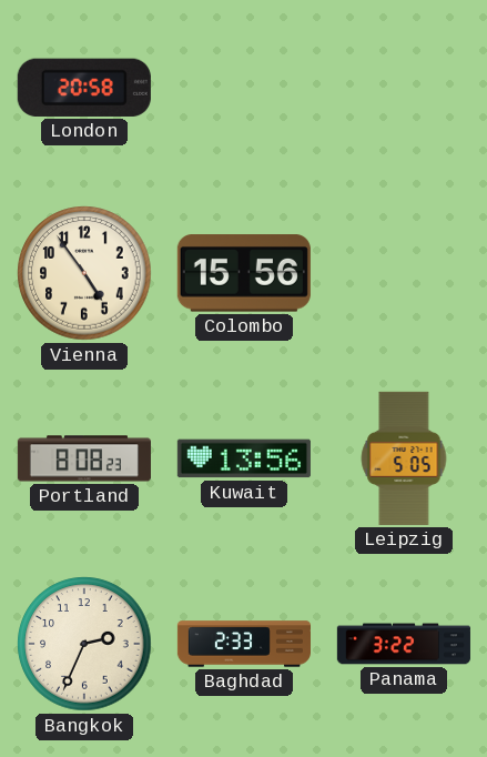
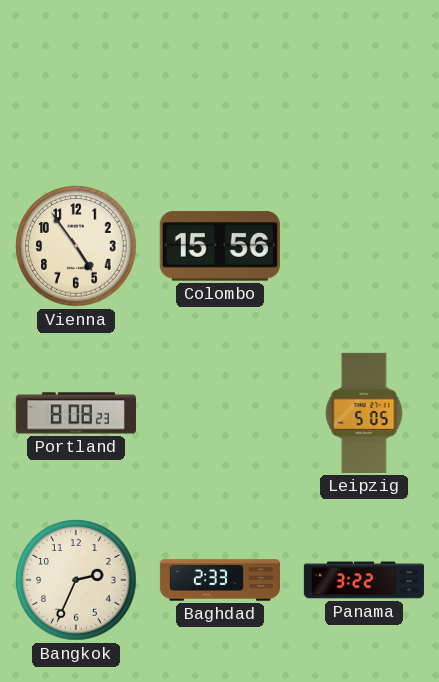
London: 20:58 -> none
Kuwait: 13:56 -> none
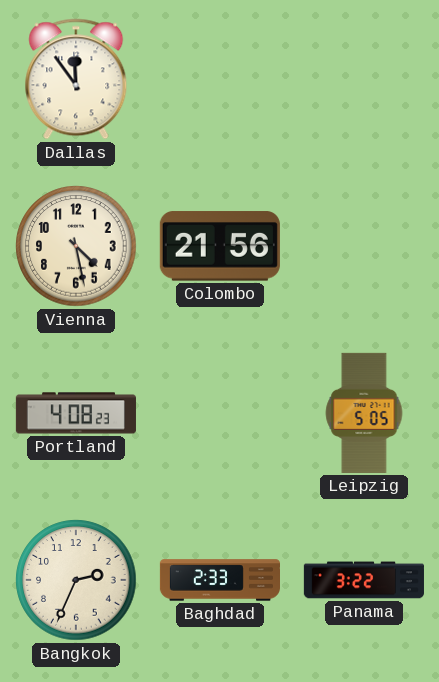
Dallas: none -> 11:54
Vienna: 4:54 -> 4:28
Colombo: 15:56 -> 21:56
Portland: 8:08 -> 4:08
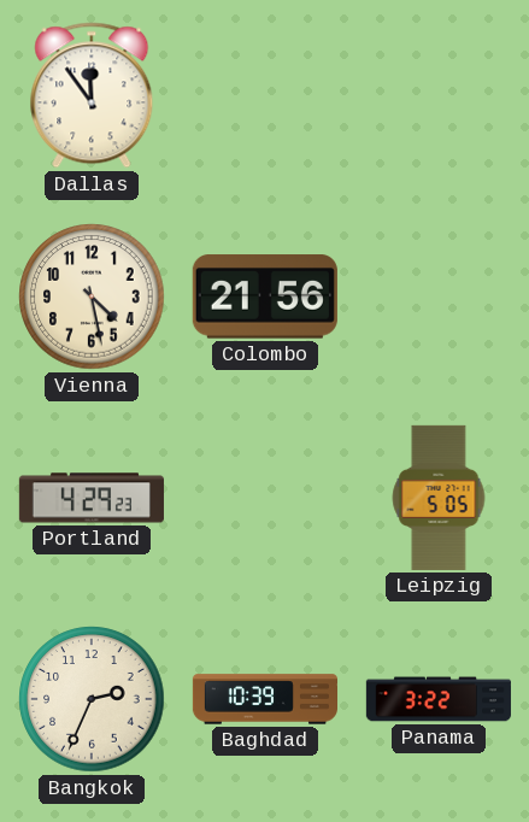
Portland: 4:08 -> 4:29
Baghdad: 2:33 -> 10:39
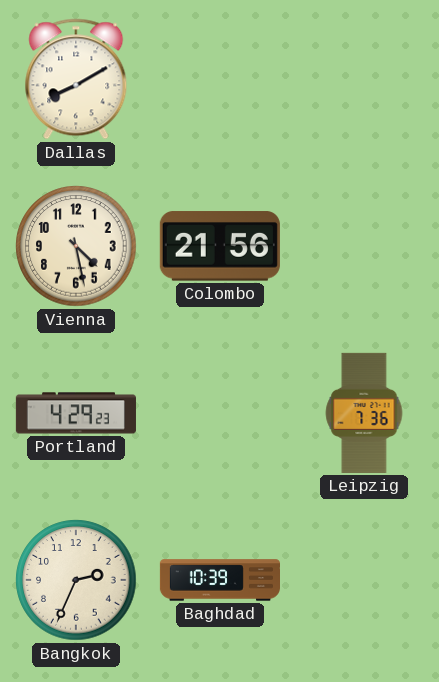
Dallas: 11:54 -> 8:10
Leipzig: 5:05 -> 7:36
Panama: 3:22 -> none
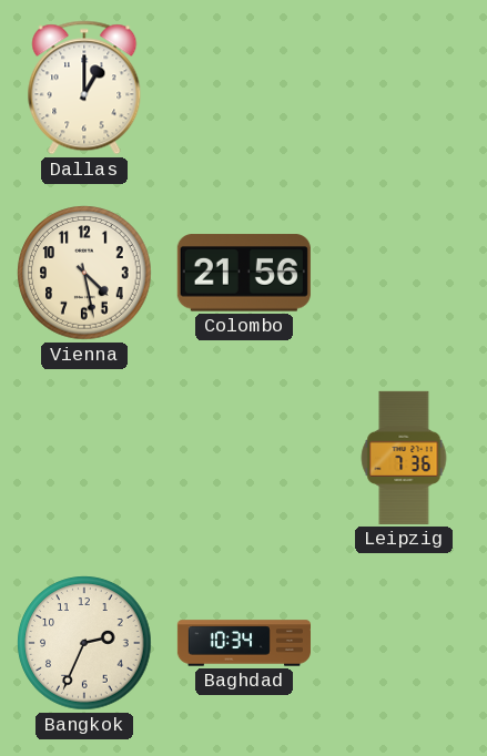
Dallas: 8:10 -> 1:00
Portland: 4:29 -> none
Baghdad: 10:39 -> 10:34
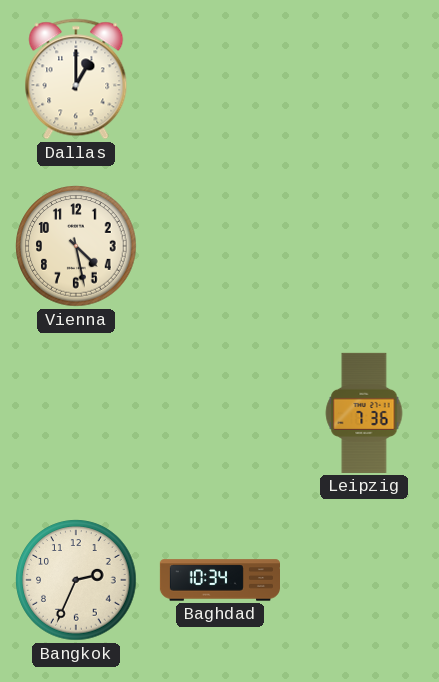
Colombo: 21:56 -> none
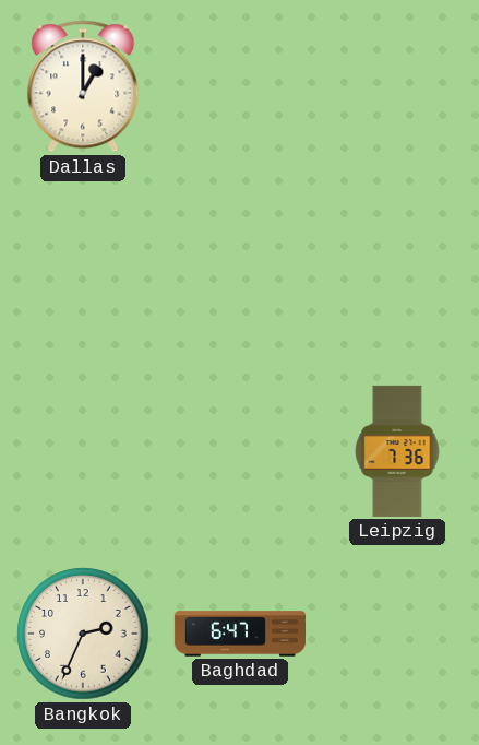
Vienna: 4:28 -> none
Baghdad: 10:34 -> 6:47
